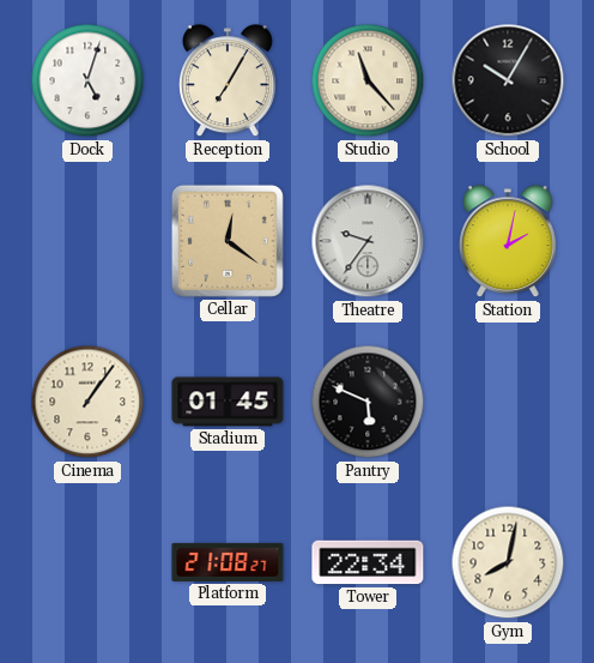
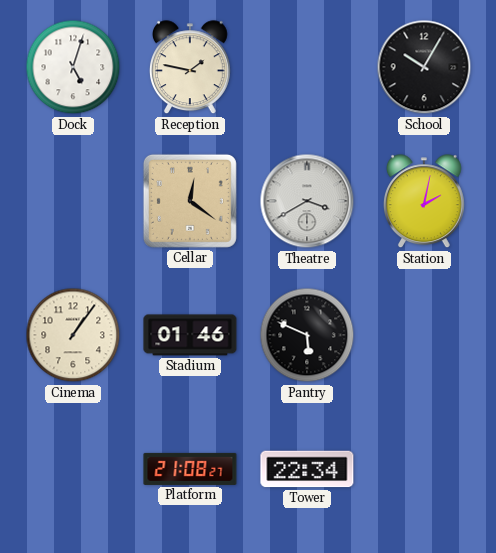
Reception: 7:05 -> 1:47
Studio: 11:23 -> none
Theatre: 9:36 -> 3:40
Stadium: 01:45 -> 01:46
Gym: 8:02 -> none
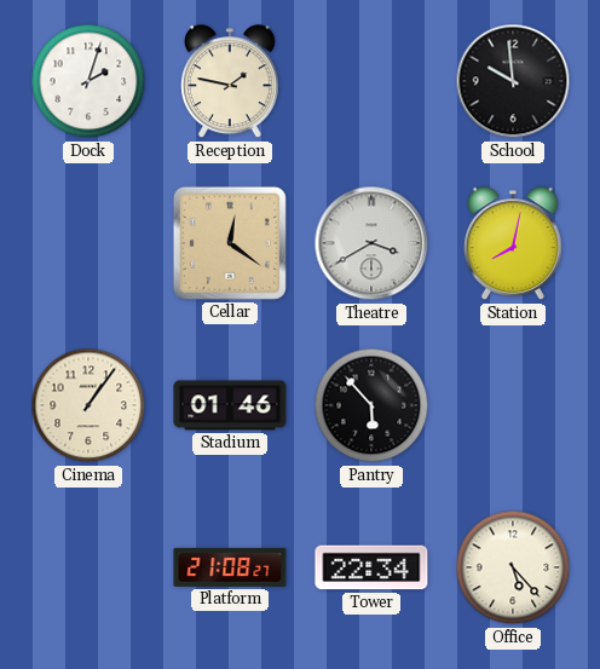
Dock: 5:03 -> 2:03
School: 10:05 -> 9:59
Station: 2:02 -> 8:02
Pantry: 5:49 -> 5:53
Office: none -> 5:23
